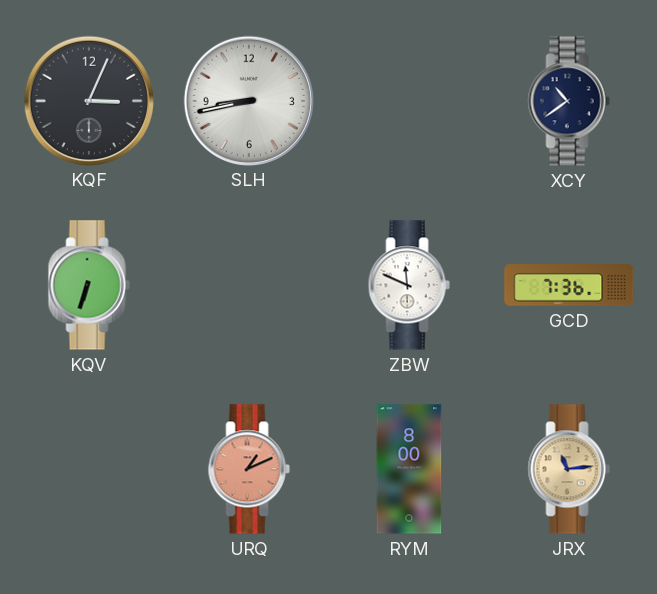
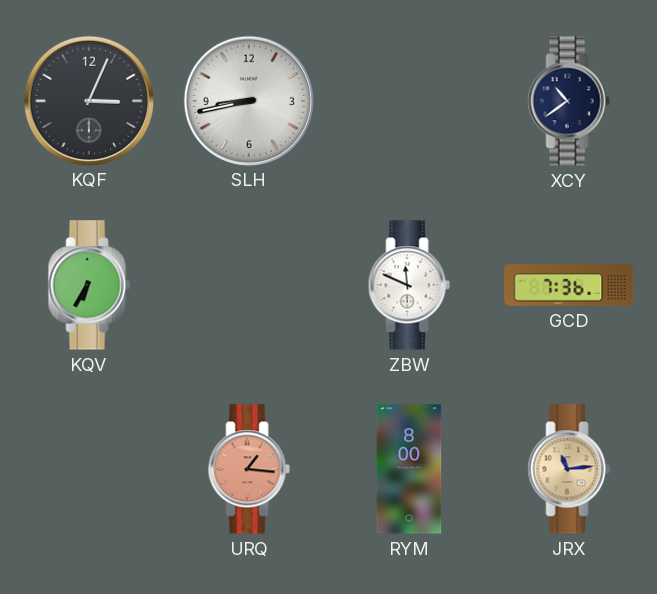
KQV: 6:33 -> 6:35
URQ: 1:11 -> 1:16
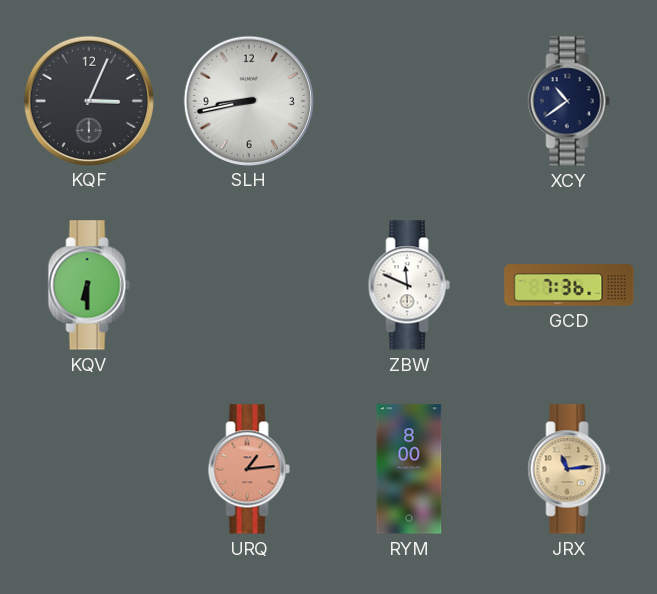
KQV: 6:35 -> 6:30
URQ: 1:16 -> 1:14
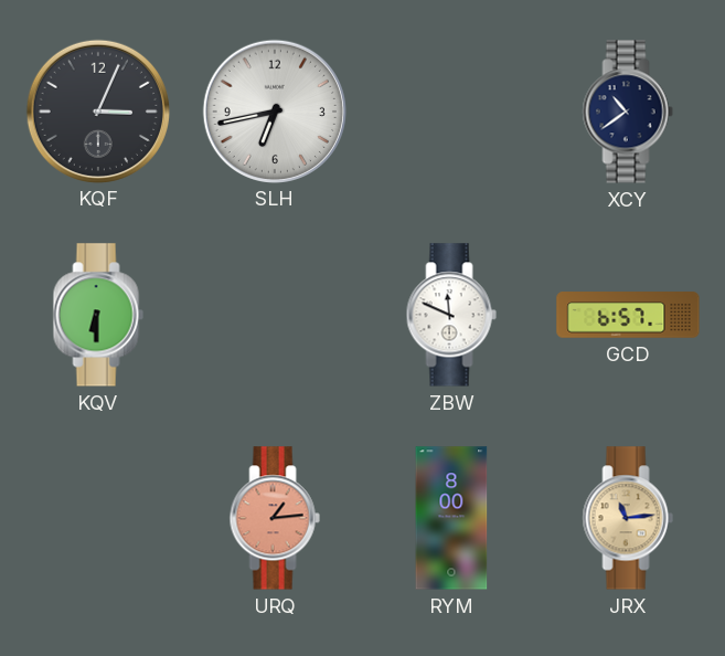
SLH: 8:43 -> 6:43
GCD: 7:36 -> 6:57
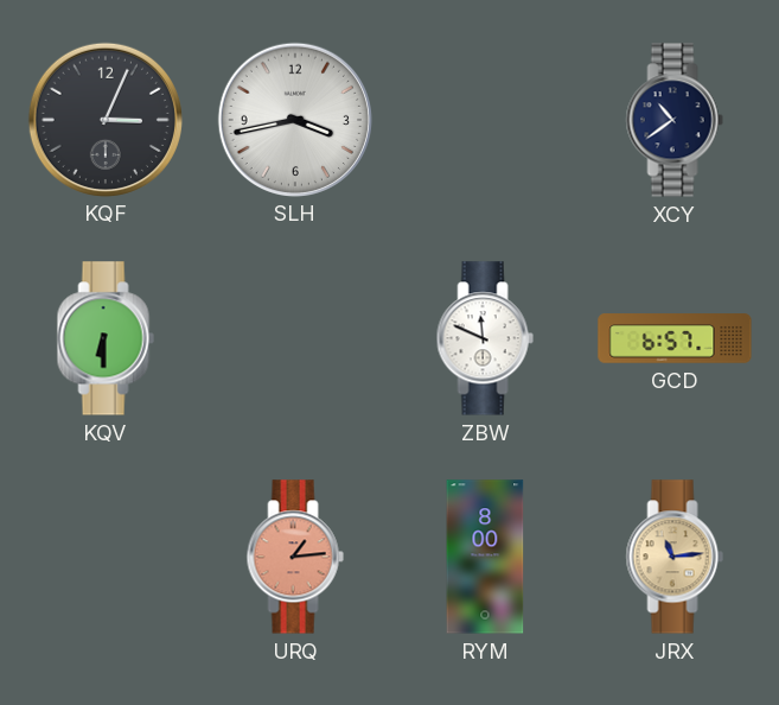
SLH: 6:43 -> 3:43
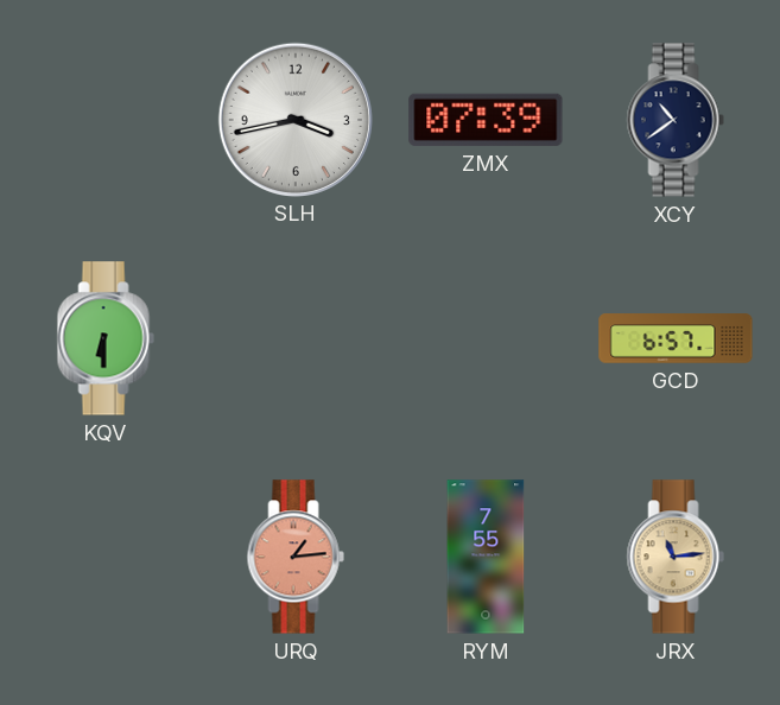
KQF: 3:04 -> none
ZMX: none -> 07:39
ZBW: 11:49 -> none
RYM: 8:00 -> 7:55
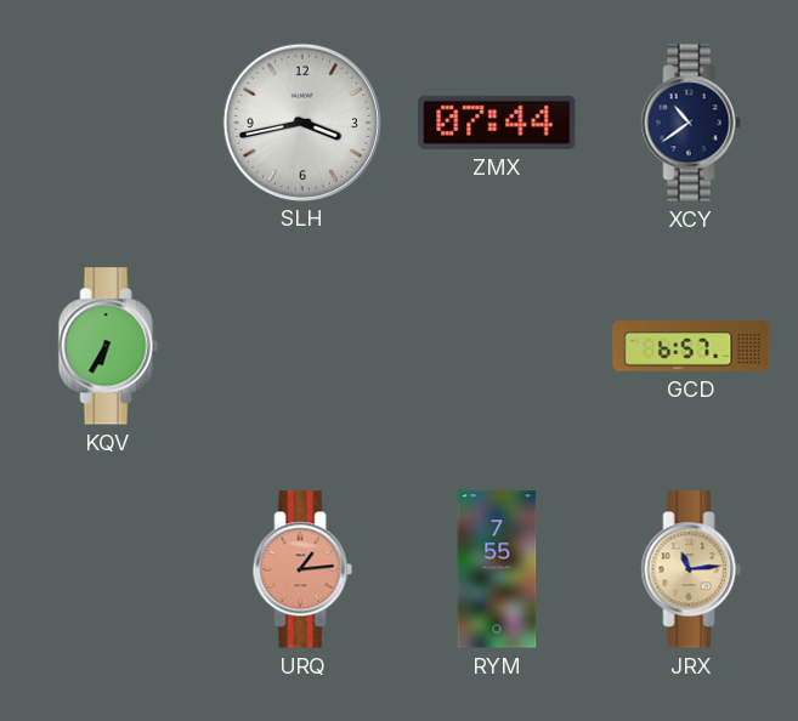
ZMX: 07:39 -> 07:44
KQV: 6:30 -> 6:35
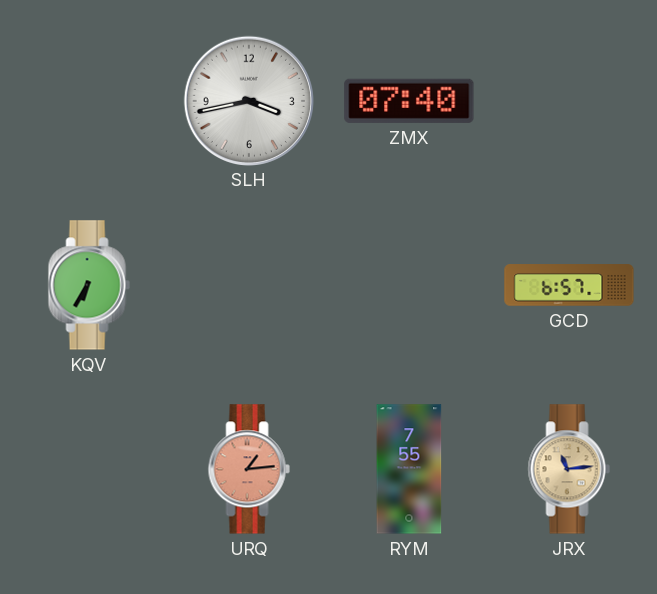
ZMX: 07:44 -> 07:40
XCY: 10:39 -> none
